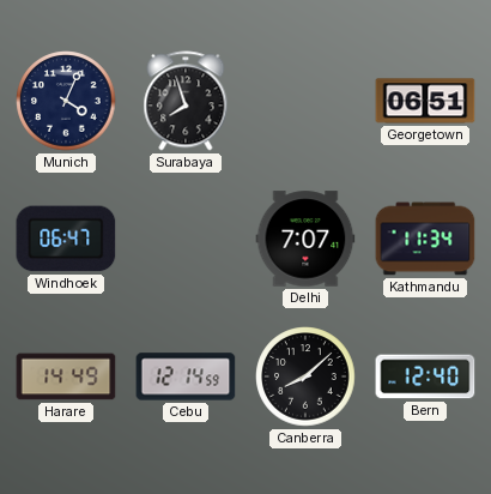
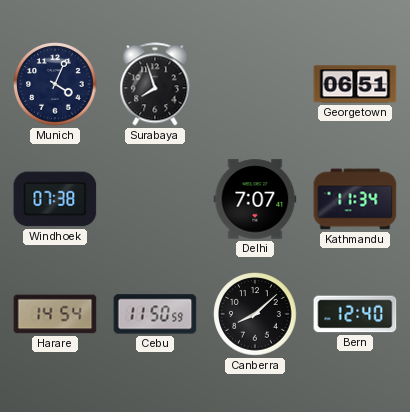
Windhoek: 06:47 -> 07:38
Harare: 14:49 -> 14:54
Cebu: 12:14 -> 11:50
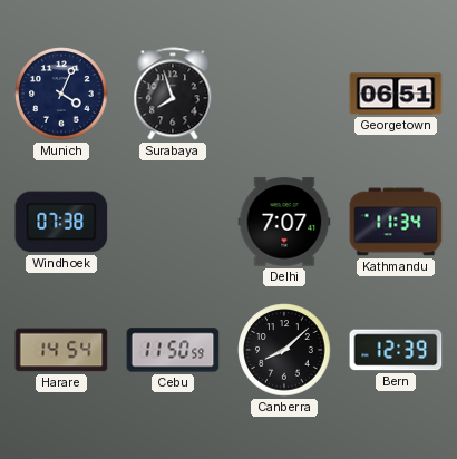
Bern: 12:40 -> 12:39
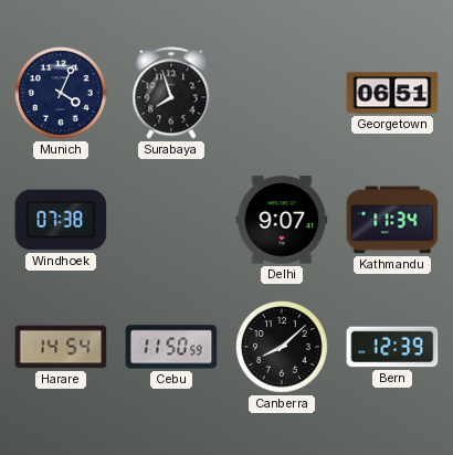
Delhi: 7:07 -> 9:07
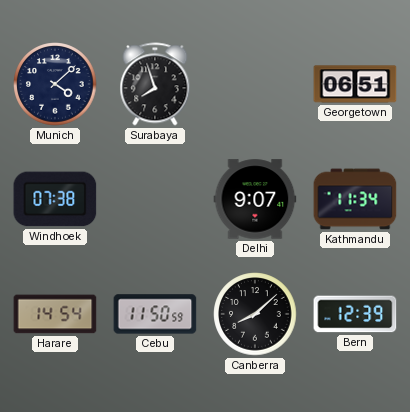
Munich: 4:04 -> 4:08
